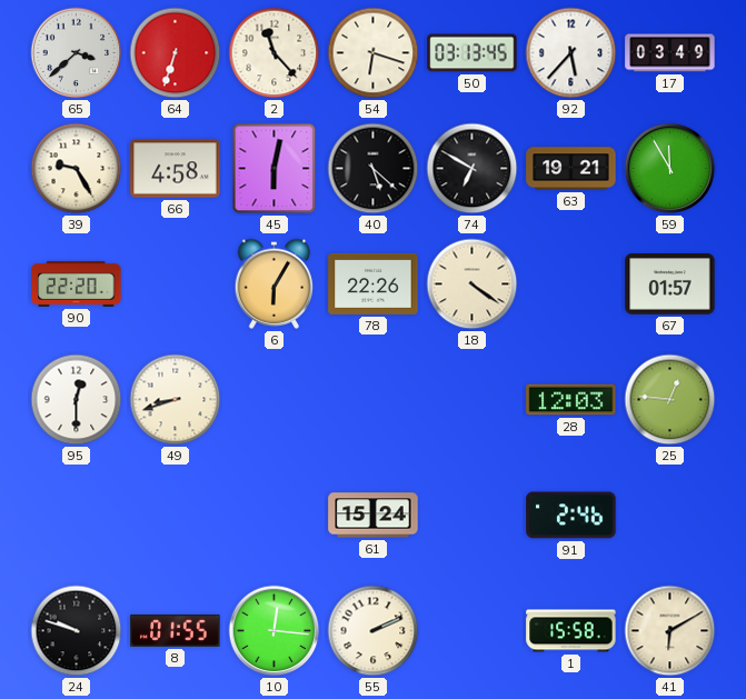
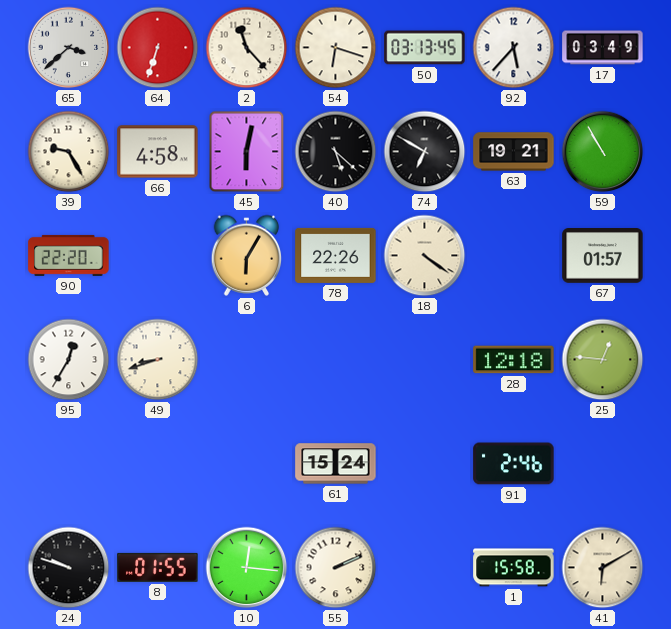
59: 11:55 -> 10:55
95: 12:30 -> 12:35
28: 12:03 -> 12:18
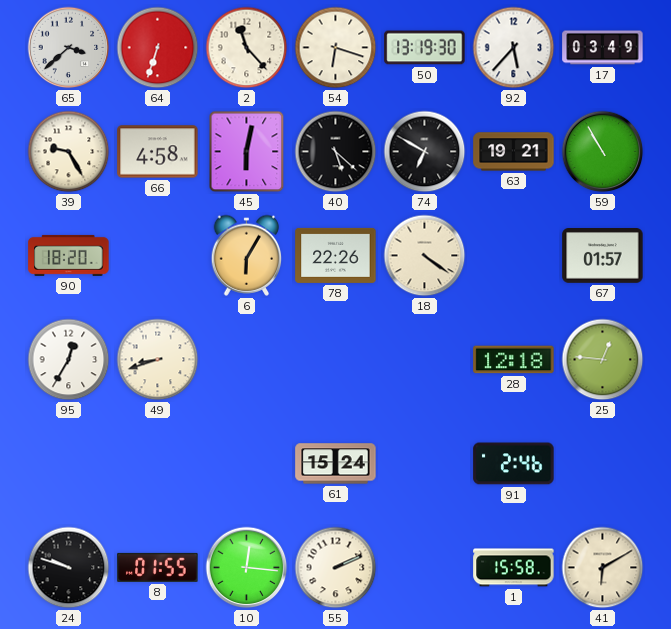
50: 03:13 -> 13:19
90: 22:20 -> 18:20
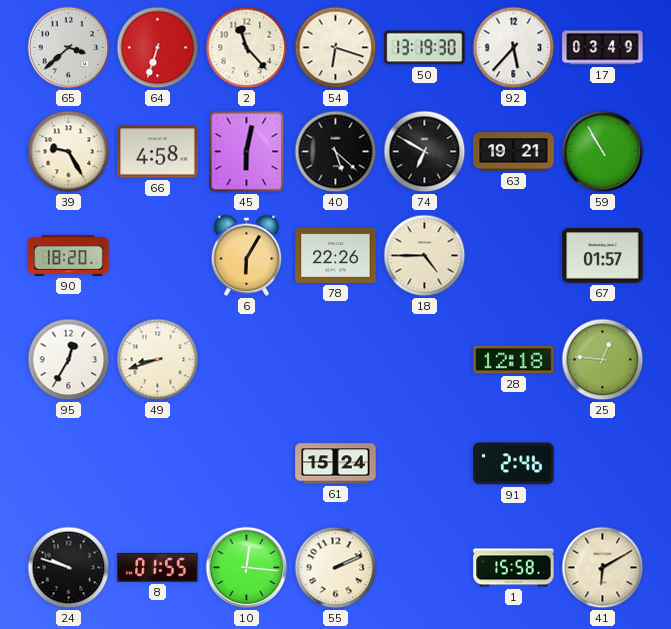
18: 4:21 -> 4:45
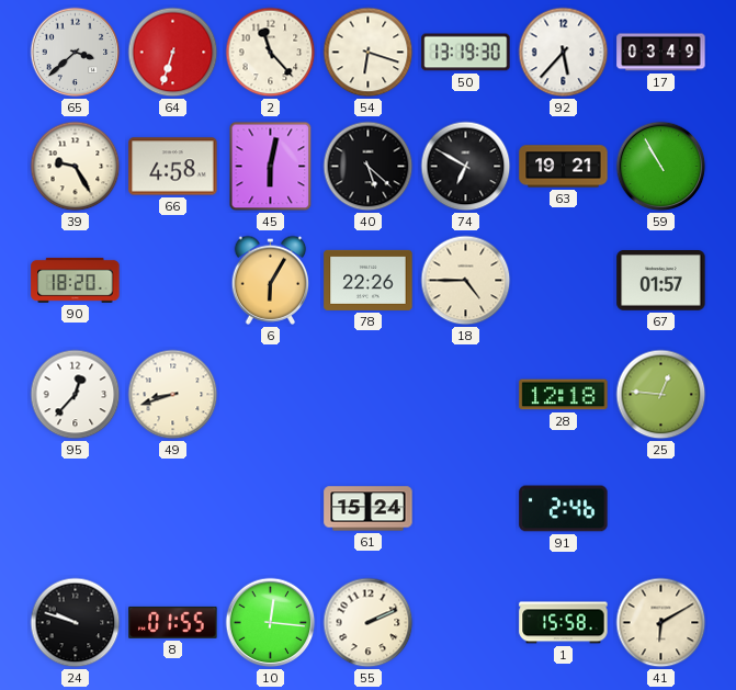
95: 12:35 -> 12:37
